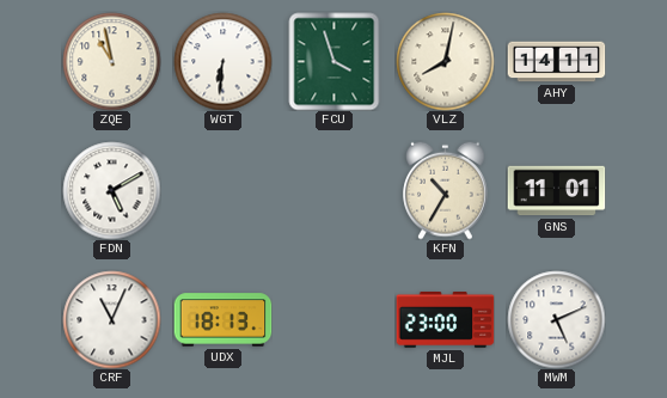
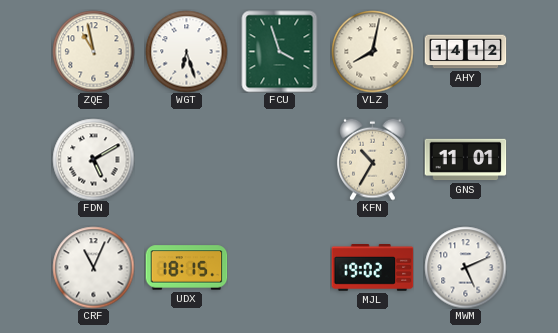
WGT: 6:31 -> 6:27
AHY: 14:11 -> 14:12
UDX: 18:13 -> 18:15
MJL: 23:00 -> 19:02
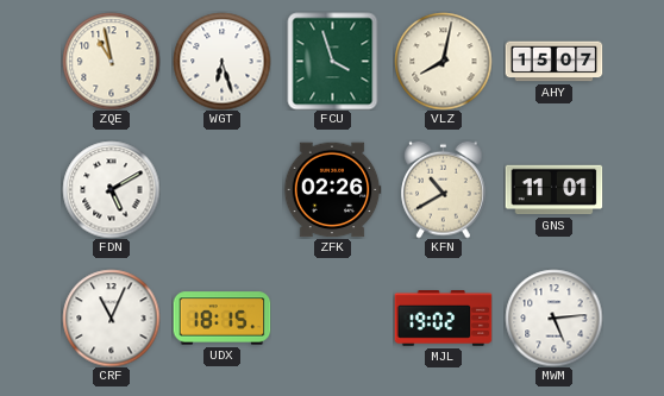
AHY: 14:12 -> 15:07
ZFK: none -> 02:26
KFN: 10:35 -> 10:40
MWM: 5:11 -> 5:14
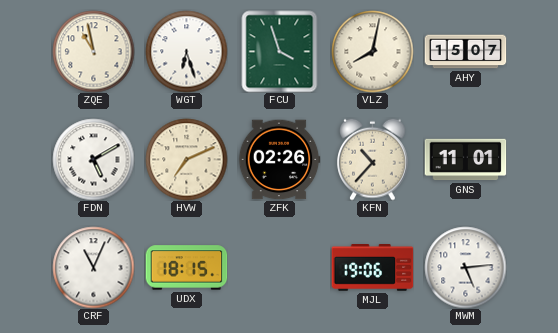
HVW: none -> 7:11
KFN: 10:40 -> 10:37
MJL: 19:02 -> 19:06
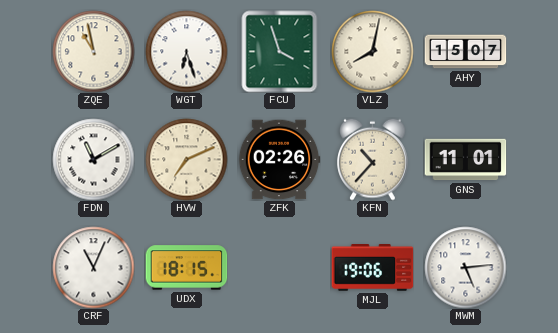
FDN: 5:10 -> 11:10
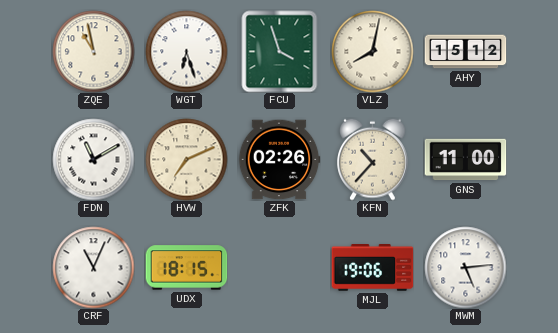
AHY: 15:07 -> 15:12
GNS: 11:01 -> 11:00
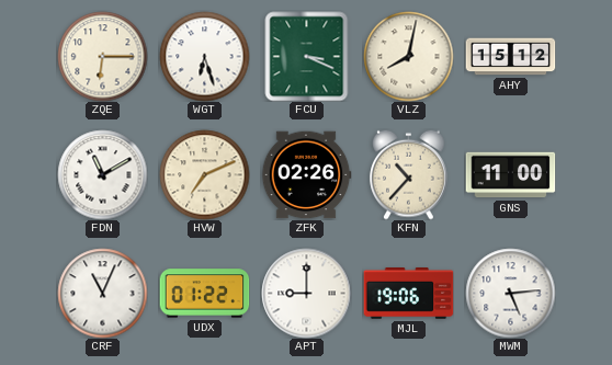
ZQE: 10:58 -> 6:15
FCU: 3:57 -> 3:19
UDX: 18:15 -> 01:22
APT: none -> 9:00
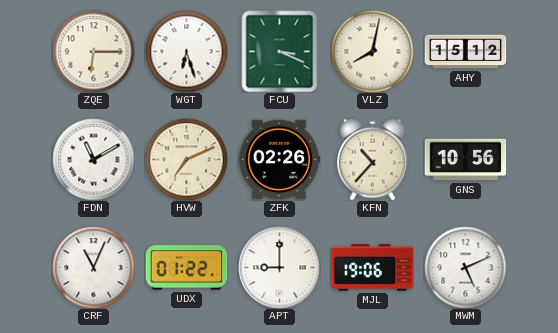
GNS: 11:00 -> 10:56
MWM: 5:14 -> 5:11
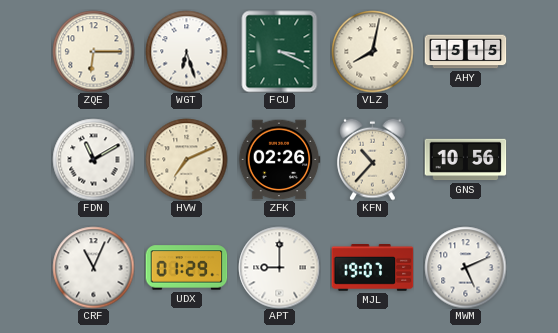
AHY: 15:12 -> 15:15
UDX: 01:22 -> 01:29
MJL: 19:06 -> 19:07
